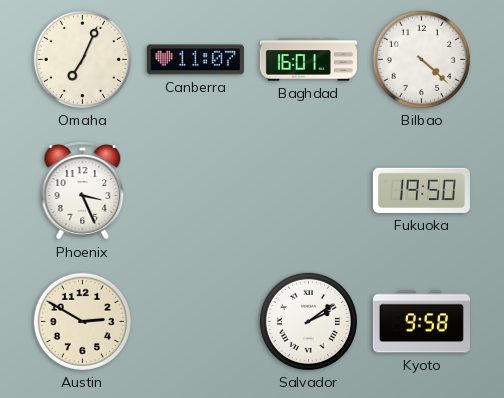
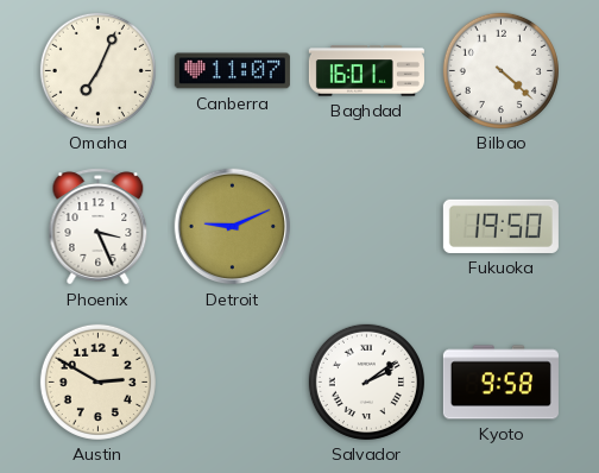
Detroit: none -> 9:11
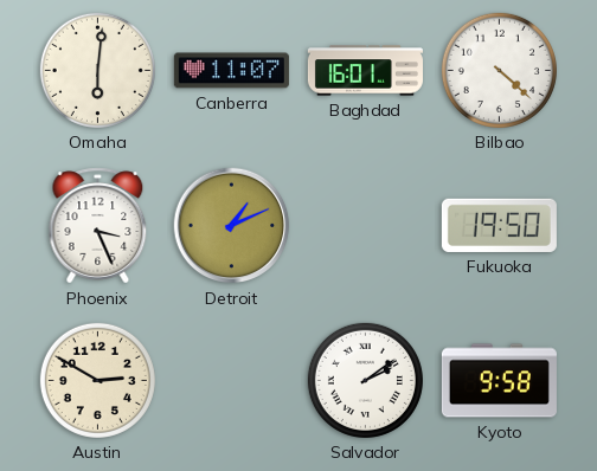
Omaha: 7:04 -> 6:01
Detroit: 9:11 -> 1:11
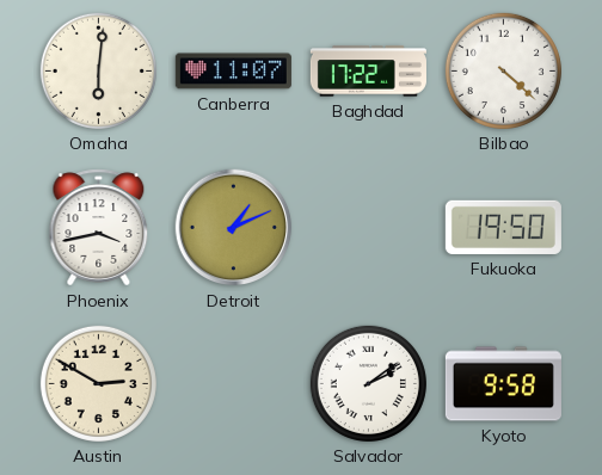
Baghdad: 16:01 -> 17:22
Phoenix: 3:26 -> 3:43
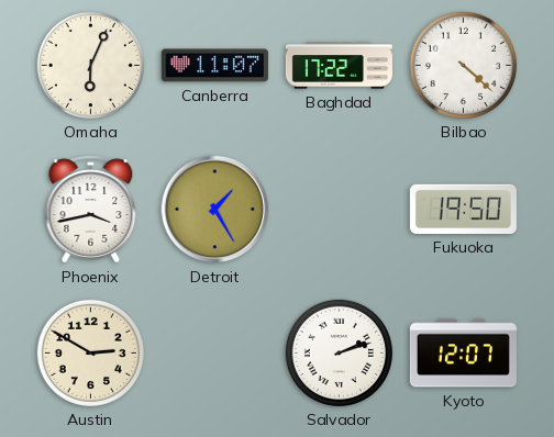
Omaha: 6:01 -> 6:04
Detroit: 1:11 -> 1:25
Salvador: 2:09 -> 2:12
Kyoto: 9:58 -> 12:07
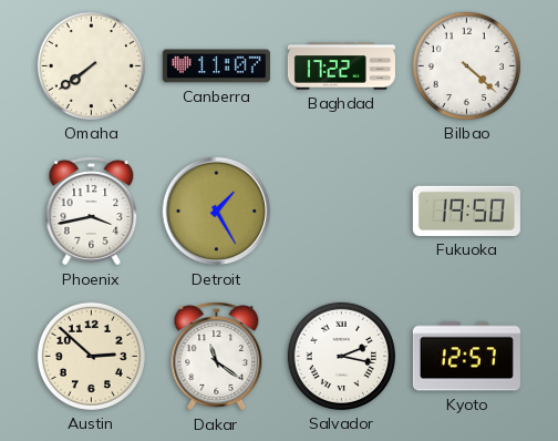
Omaha: 6:04 -> 7:39
Austin: 2:50 -> 2:52
Dakar: none -> 11:21
Salvador: 2:12 -> 2:17
Kyoto: 12:07 -> 12:57
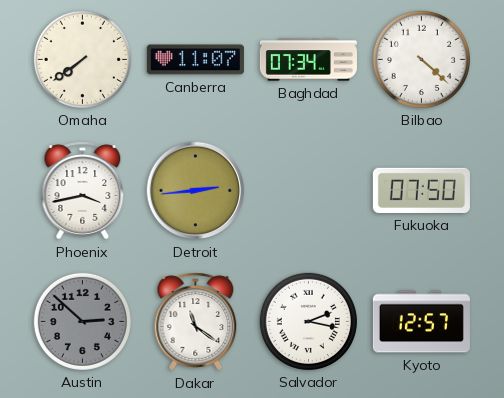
Baghdad: 17:22 -> 07:34
Detroit: 1:25 -> 2:44
Fukuoka: 19:50 -> 07:50
Austin dial: cream -> grey
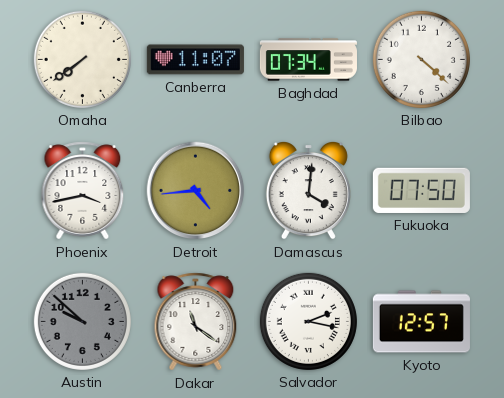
Detroit: 2:44 -> 4:44
Damascus: none -> 4:01
Austin: 2:52 -> 9:52
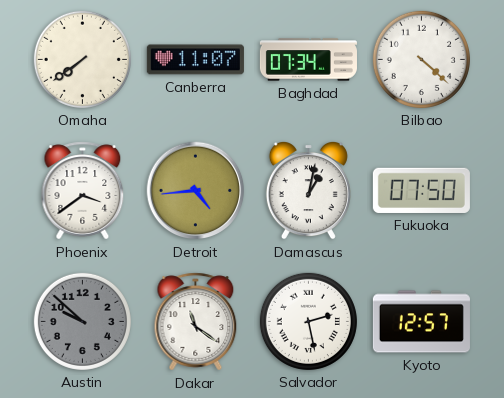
Phoenix: 3:43 -> 3:39
Damascus: 4:01 -> 1:02
Salvador: 2:17 -> 2:28
